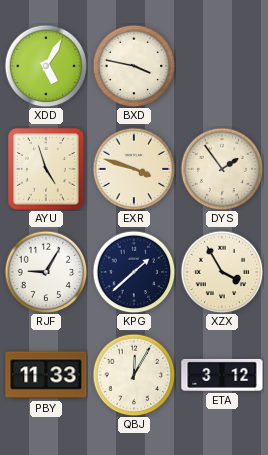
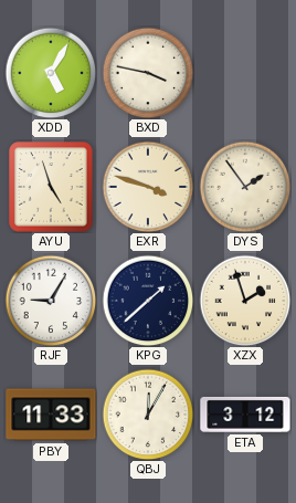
XZX: 3:55 -> 1:57
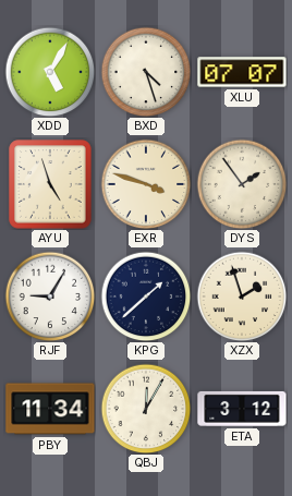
BXD: 3:47 -> 4:27
XLU: none -> 07:07
PBY: 11:33 -> 11:34
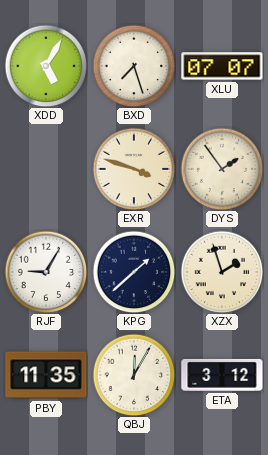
BXD: 4:27 -> 7:27
AYU: 4:57 -> none
PBY: 11:34 -> 11:35
